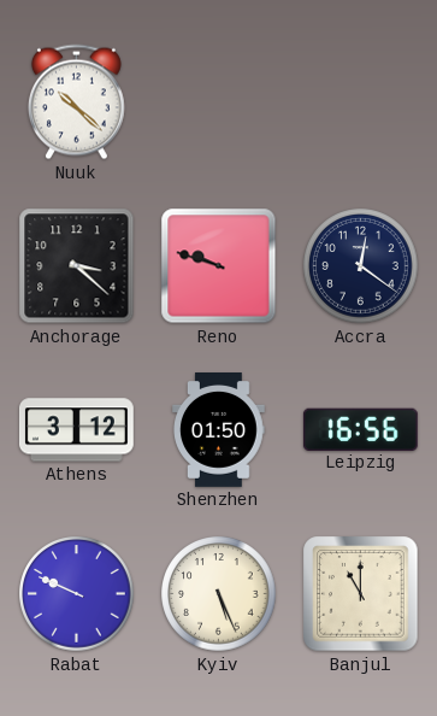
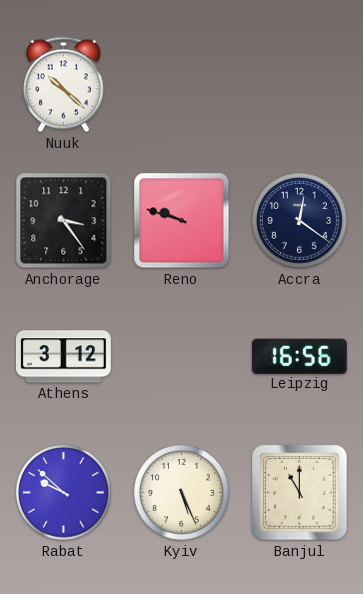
Anchorage: 3:22 -> 3:24
Shenzhen: 01:50 -> none
Rabat: 9:49 -> 9:52
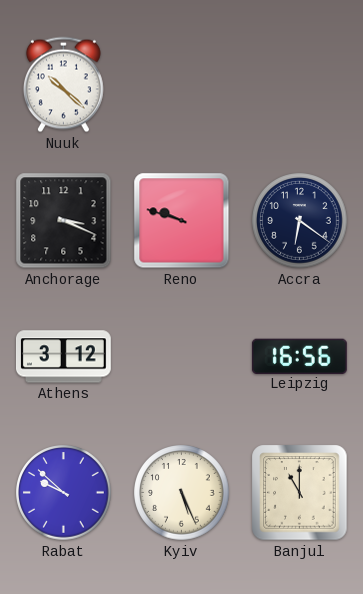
Anchorage: 3:24 -> 3:19
Accra: 12:21 -> 6:21
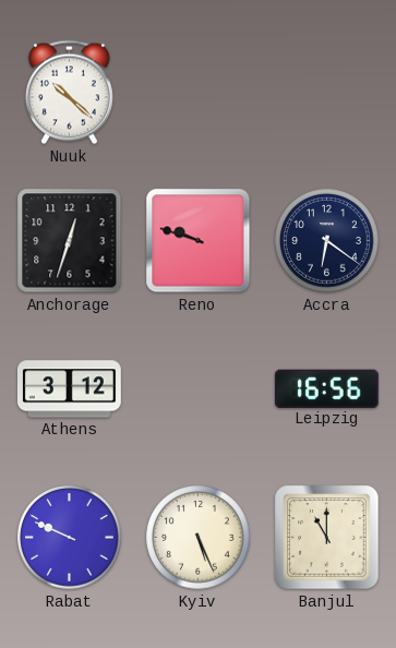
Anchorage: 3:19 -> 12:33
Rabat: 9:52 -> 9:49
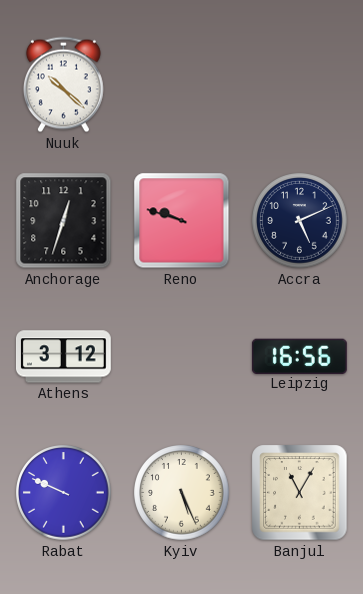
Accra: 6:21 -> 5:11
Banjul: 11:00 -> 11:05
